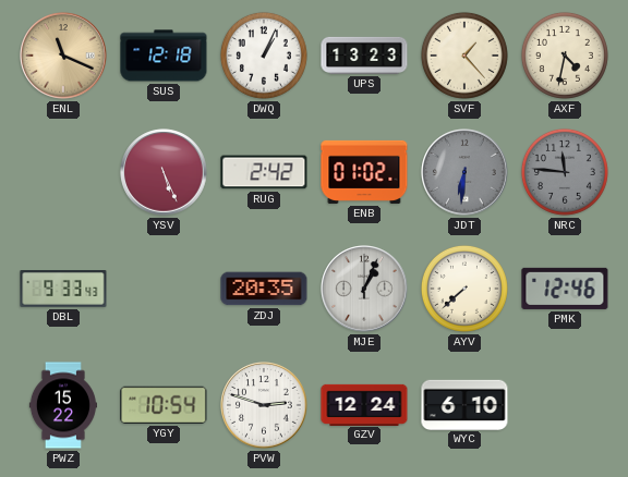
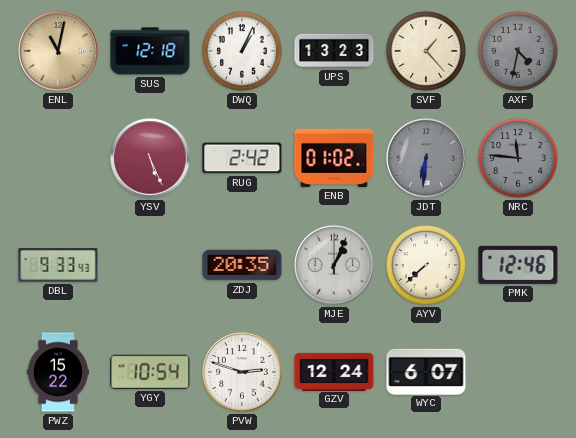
ENL: 11:19 -> 11:02
AXF dial: cream -> grey
WYC: 6:10 -> 6:07
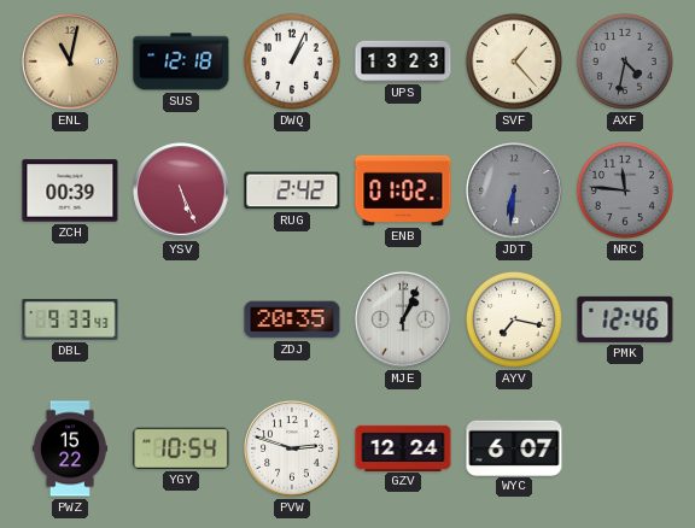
ZCH: none -> 00:39
AYV: 7:38 -> 7:17
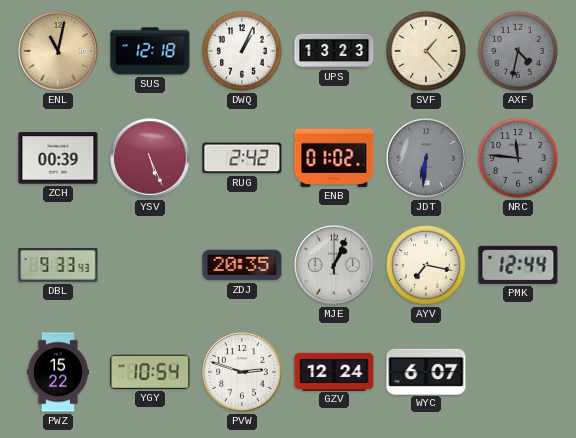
PMK: 12:46 -> 12:44
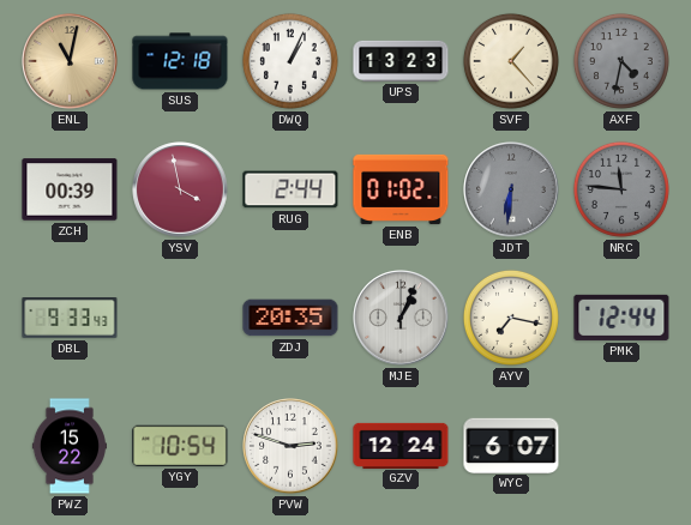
YSV: 5:26 -> 3:58
RUG: 2:42 -> 2:44
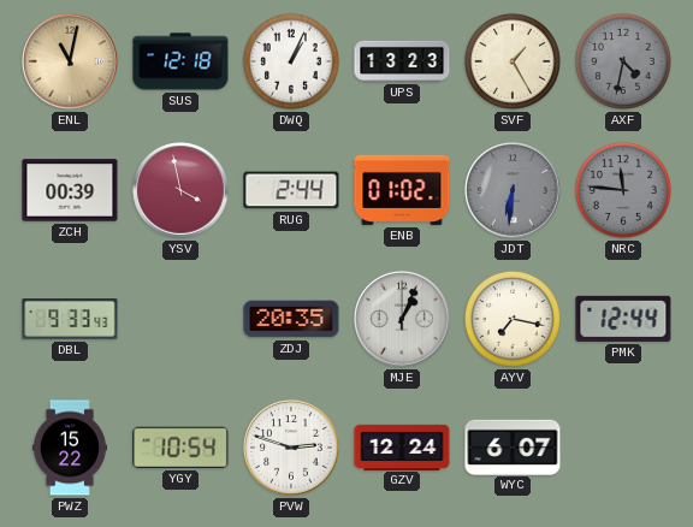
SVF: 1:23 -> 1:25
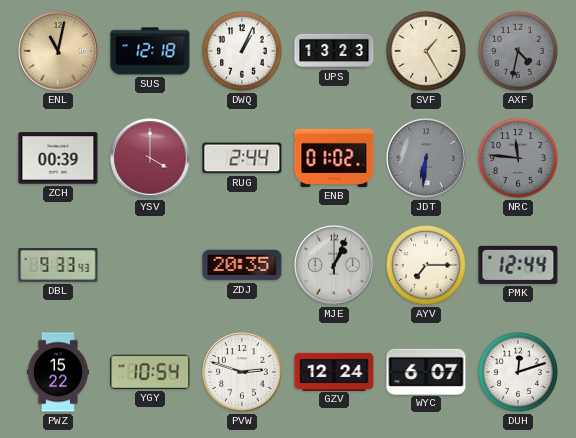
YSV: 3:58 -> 4:00
AYV: 7:17 -> 7:15
DUH: none -> 12:12
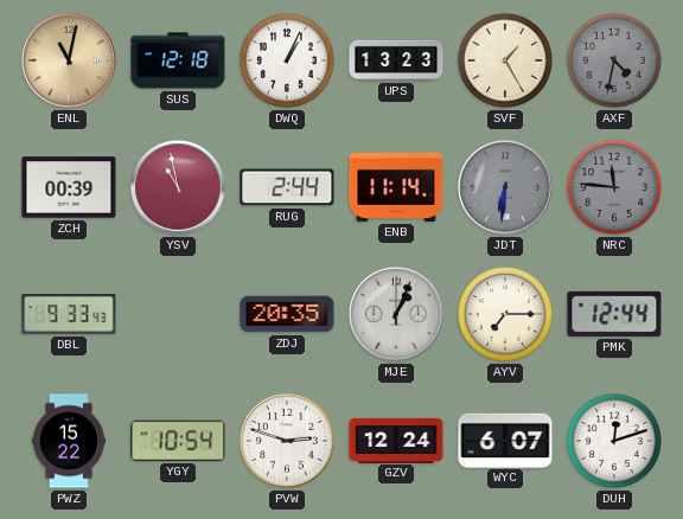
YSV: 4:00 -> 10:58
ENB: 01:02 -> 11:14
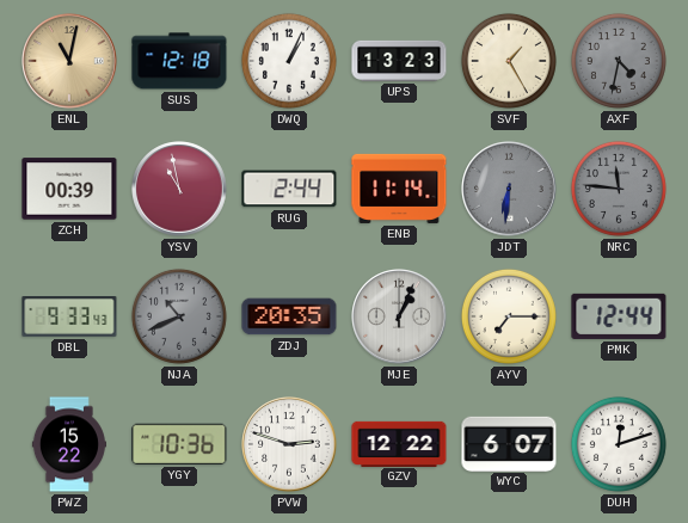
NJA: none -> 10:41
YGY: 10:54 -> 10:36
GZV: 12:24 -> 12:22
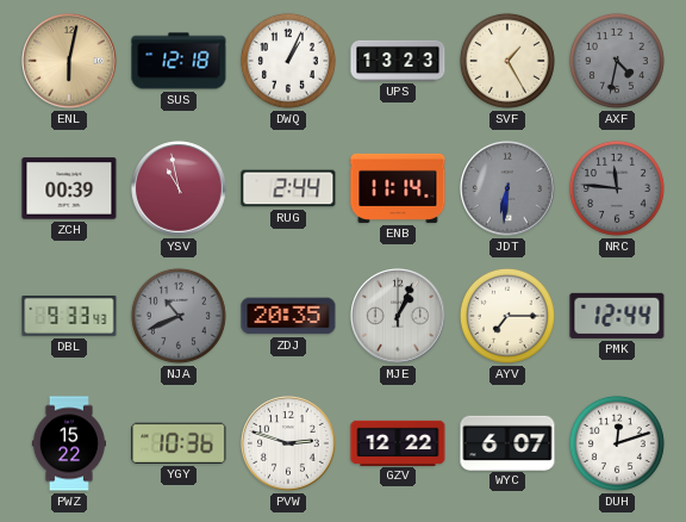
ENL: 11:02 -> 6:02
